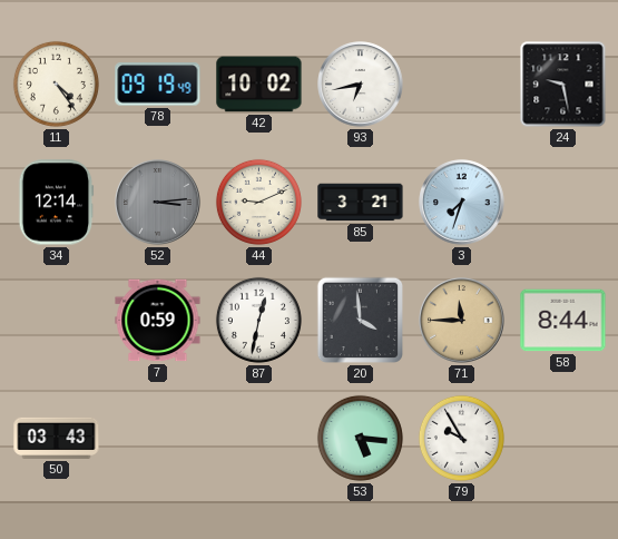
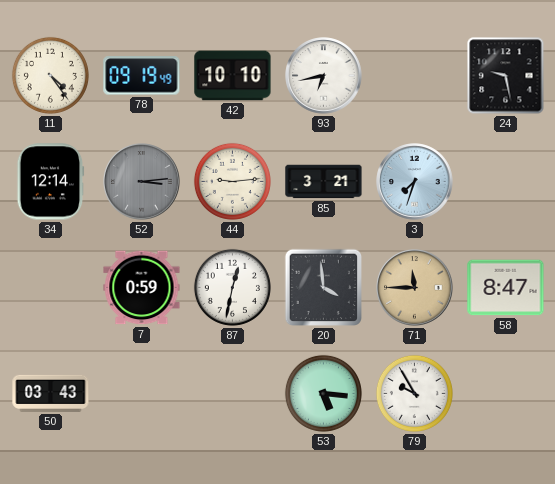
42: 10:02 -> 10:10
44: 9:11 -> 9:14
58: 8:44 -> 8:47
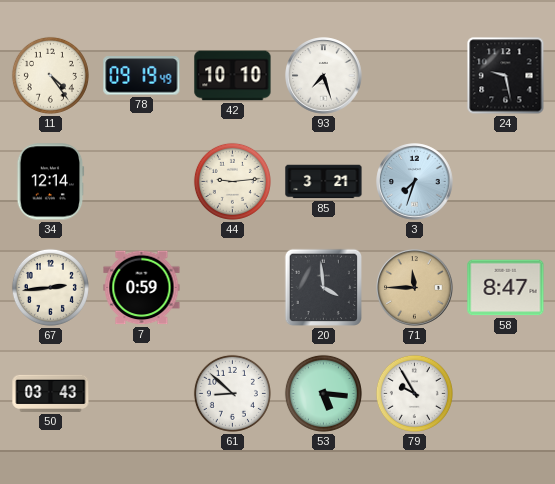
93: 6:43 -> 7:27
52: 3:14 -> none
67: none -> 2:44
87: 12:32 -> none
61: none -> 8:52
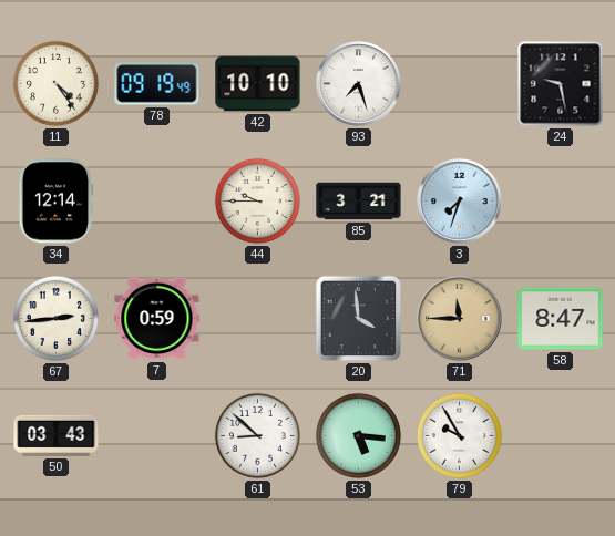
44: 9:14 -> 9:45
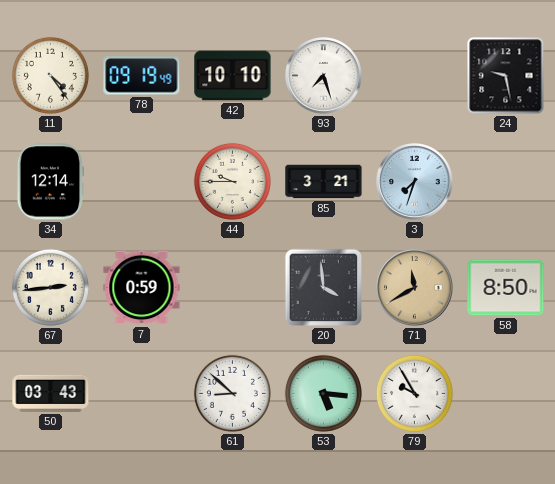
71: 11:45 -> 11:40
58: 8:47 -> 8:50
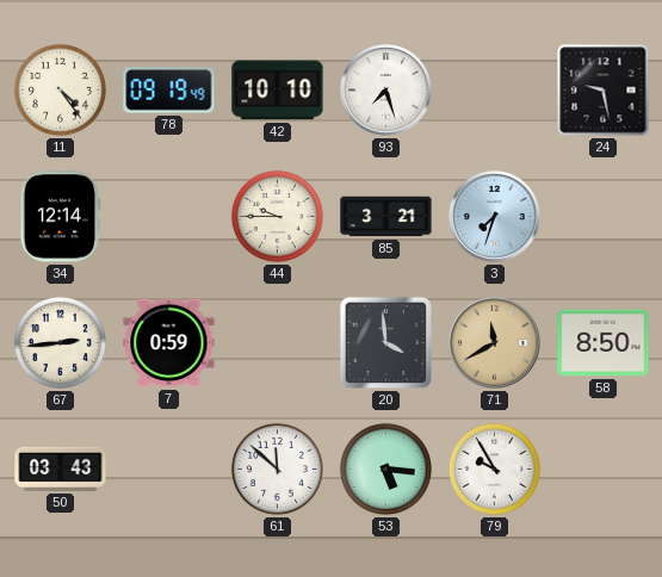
61: 8:52 -> 11:52
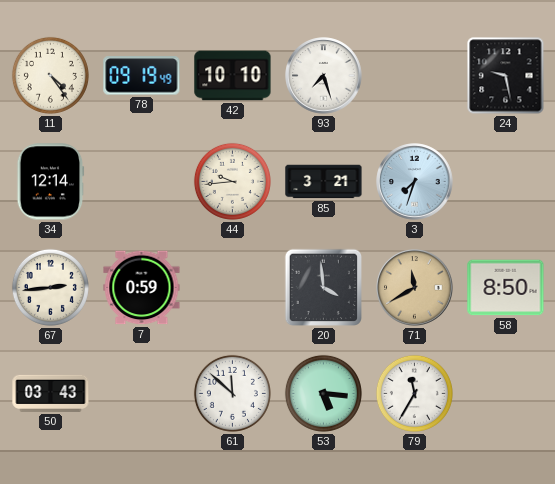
44: 9:45 -> 9:44
79: 9:55 -> 11:35
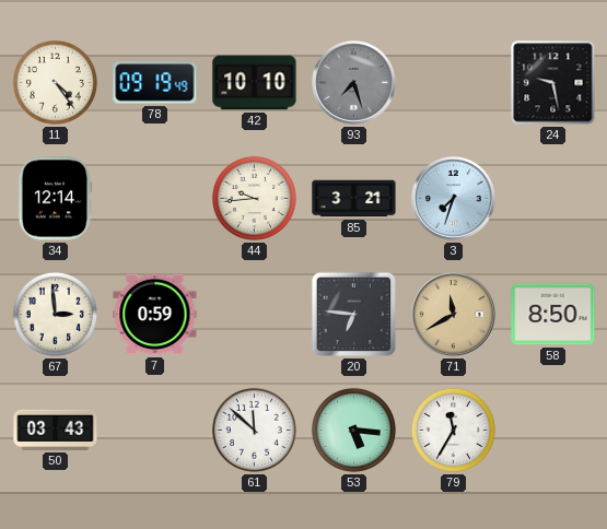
93 dial: white -> grey
67: 2:44 -> 2:59
20: 3:59 -> 6:46
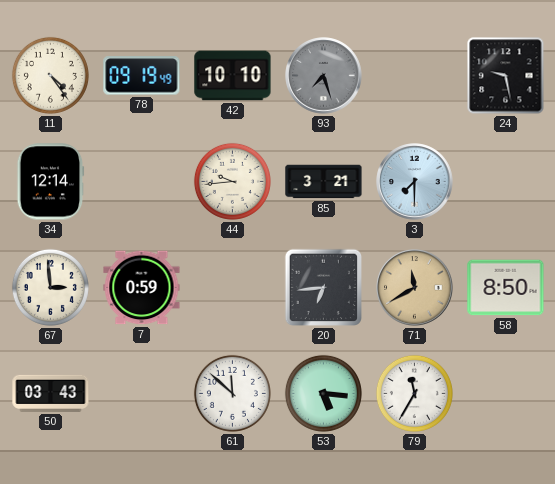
3: 7:33 -> 7:30
20: 6:46 -> 6:44
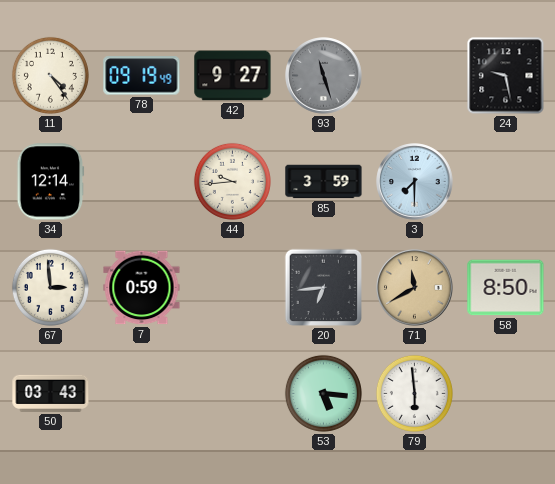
42: 10:10 -> 9:27
93: 7:27 -> 11:27
85: 3:21 -> 3:59
61: 11:52 -> none
79: 11:35 -> 5:59
